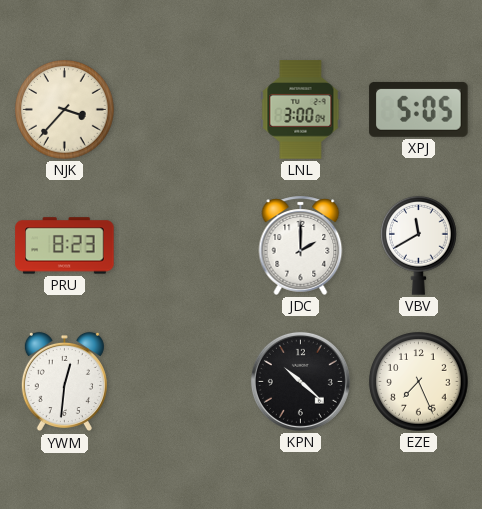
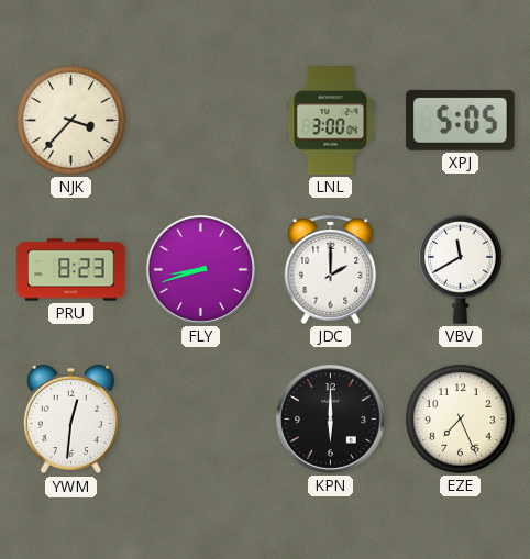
FLY: none -> 8:42
KPN: 10:22 -> 6:00
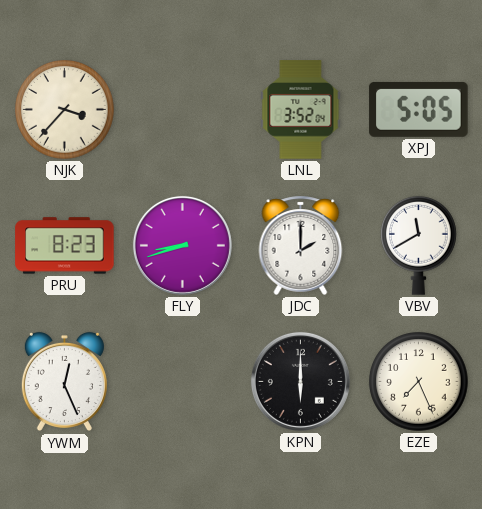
LNL: 3:00 -> 3:52
YWM: 12:31 -> 12:26
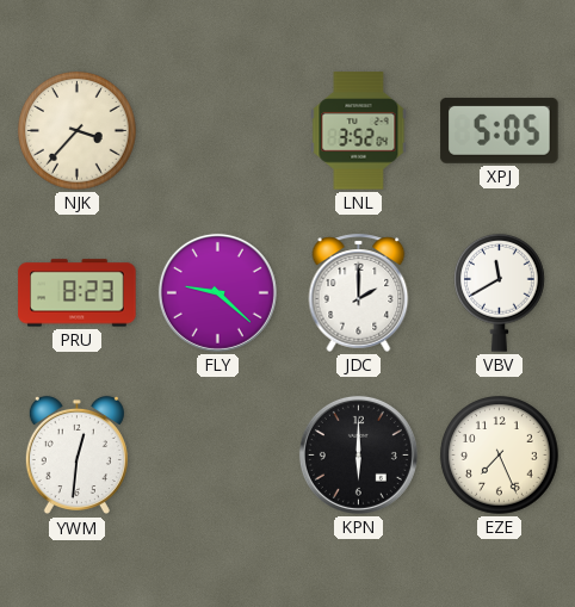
FLY: 8:42 -> 9:22
YWM: 12:26 -> 12:31
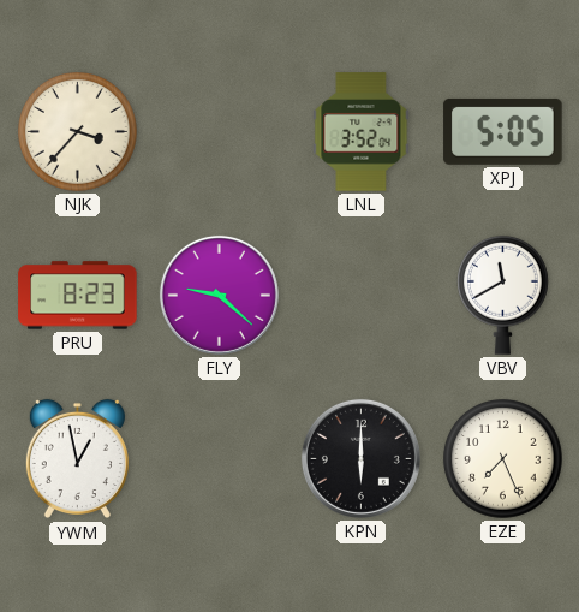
JDC: 2:00 -> none
YWM: 12:31 -> 12:58
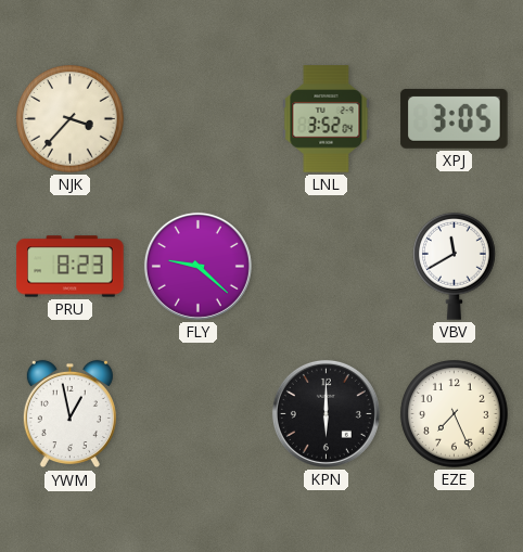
XPJ: 5:05 -> 3:05
